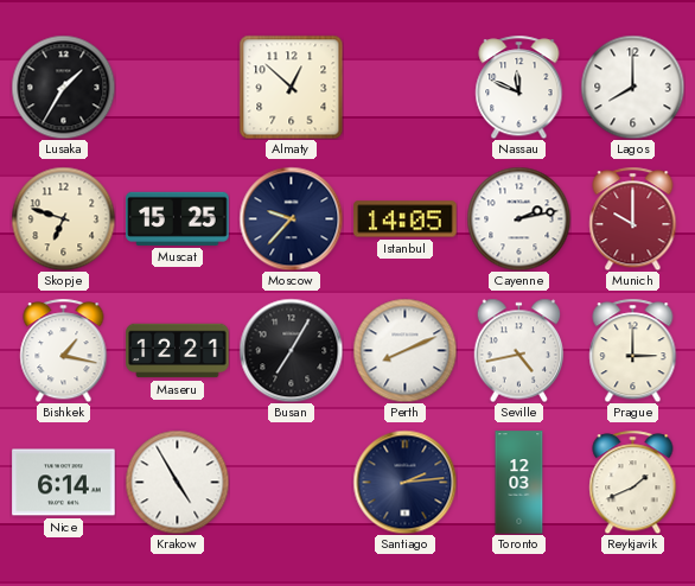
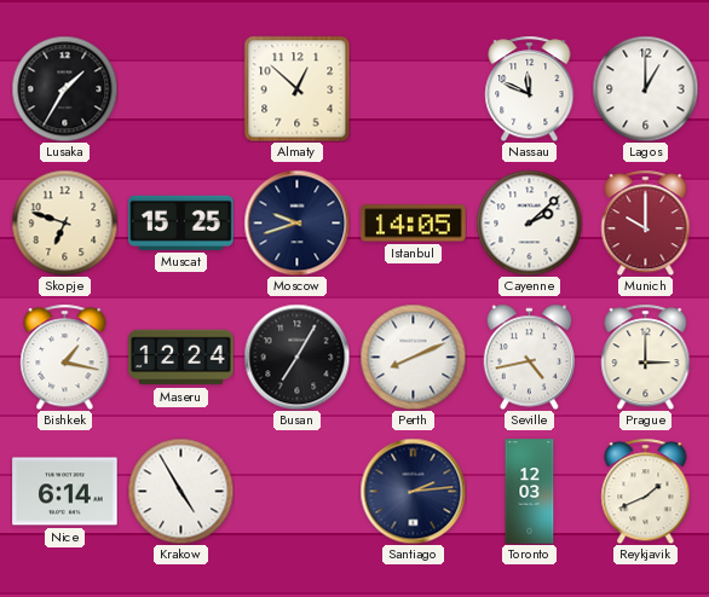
Lagos: 8:00 -> 1:00
Moscow: 9:37 -> 9:42
Cayenne: 2:13 -> 2:08
Maseru: 12:21 -> 12:24
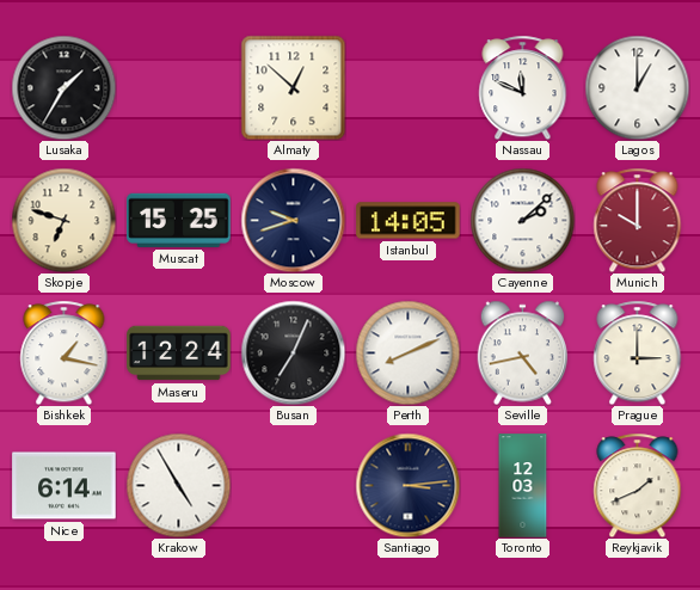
Busan: 7:05 -> 7:04
Santiago: 2:14 -> 3:14
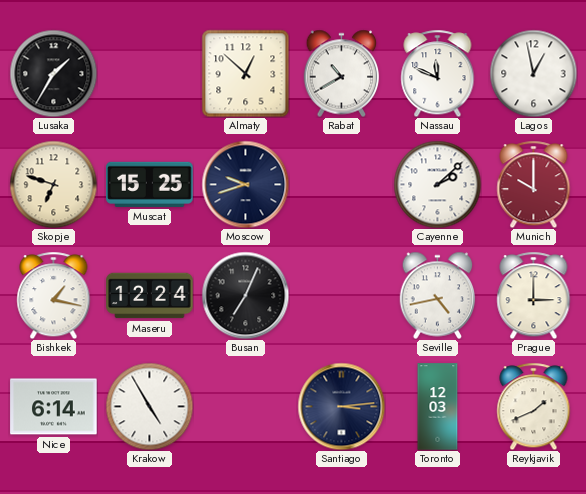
Rabat: none -> 10:40
Lagos: 1:00 -> 12:58
Istanbul: 14:05 -> none
Perth: 8:11 -> none
